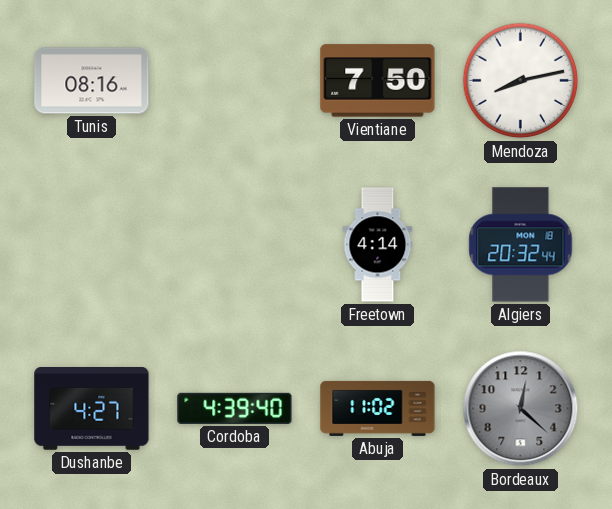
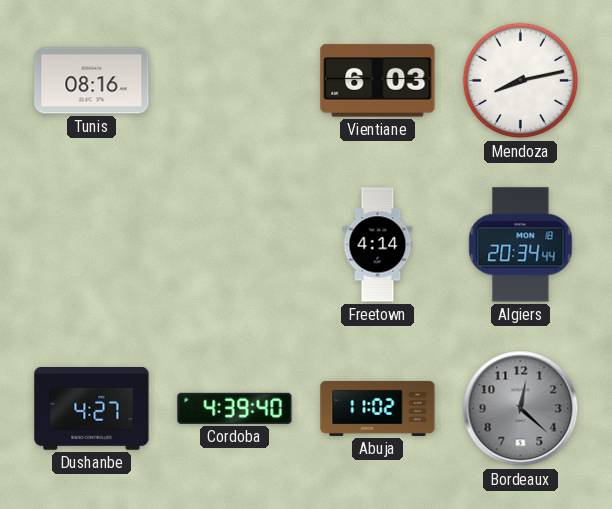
Vientiane: 7:50 -> 6:03
Algiers: 20:32 -> 20:34
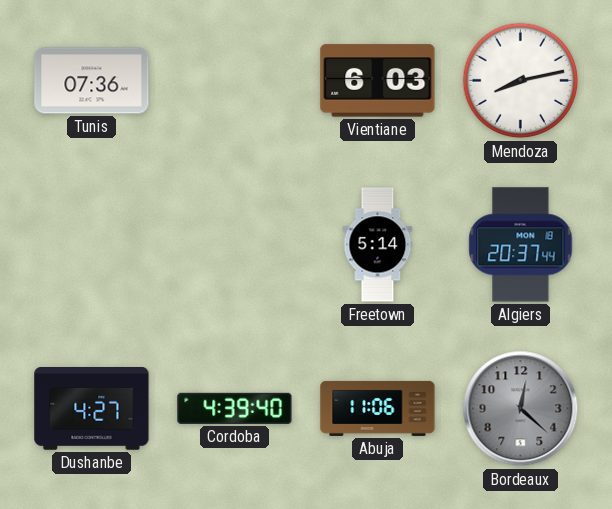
Tunis: 08:16 -> 07:36
Freetown: 4:14 -> 5:14
Algiers: 20:34 -> 20:37
Abuja: 11:02 -> 11:06
